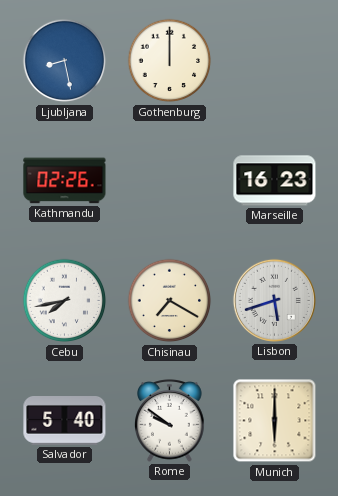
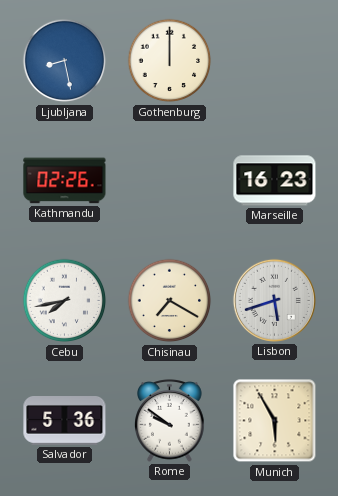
Salvador: 5:40 -> 5:36
Munich: 6:00 -> 5:55
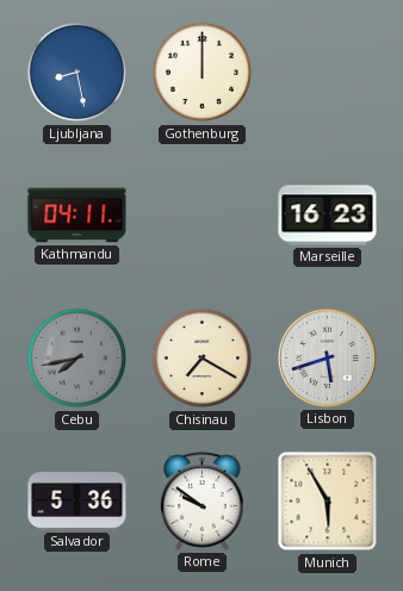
Kathmandu: 02:26 -> 04:11
Cebu dial: white -> grey
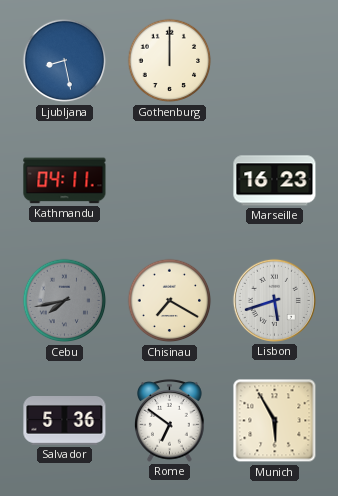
Rome: 9:51 -> 6:51
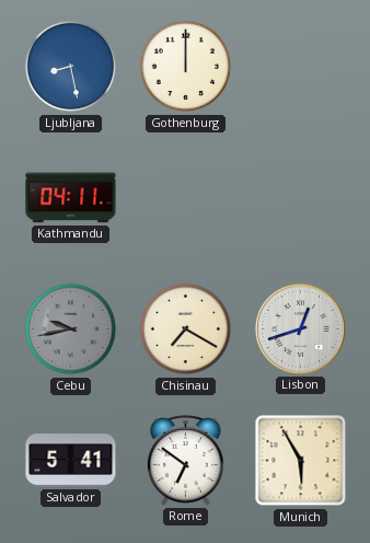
Marseille: 16:23 -> none
Cebu: 7:43 -> 9:43
Lisbon: 5:42 -> 12:42
Salvador: 5:36 -> 5:41
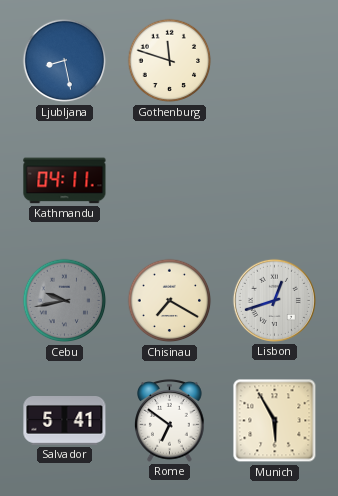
Gothenburg: 12:00 -> 11:48
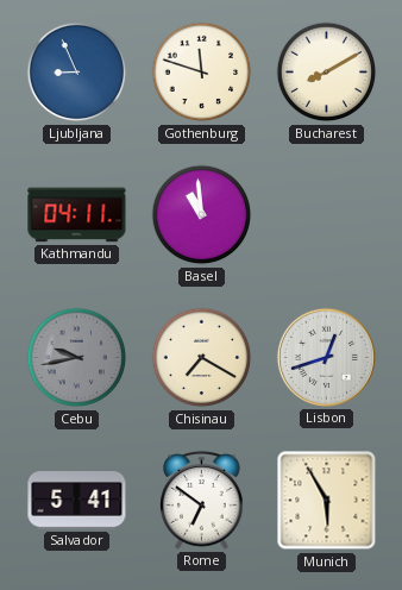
Ljubljana: 8:28 -> 8:56
Bucharest: none -> 8:10
Basel: none -> 10:59
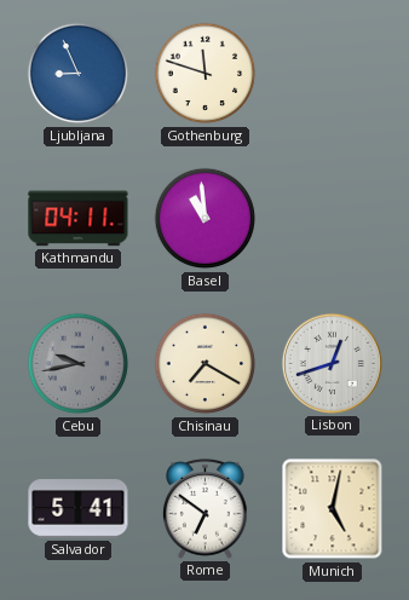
Bucharest: 8:10 -> none
Munich: 5:55 -> 5:02
